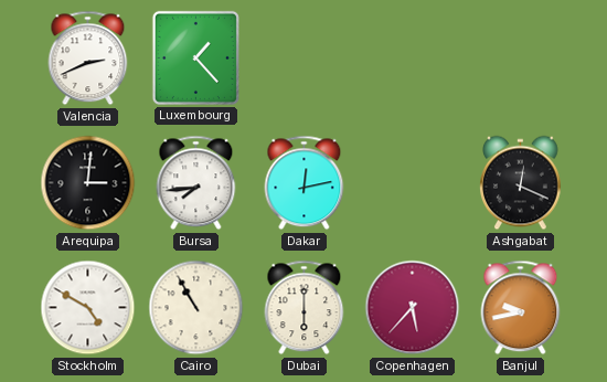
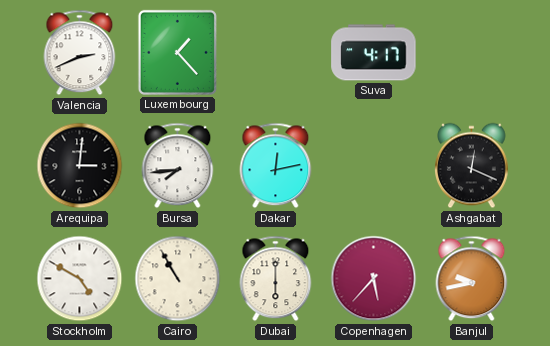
Suva: none -> 4:17
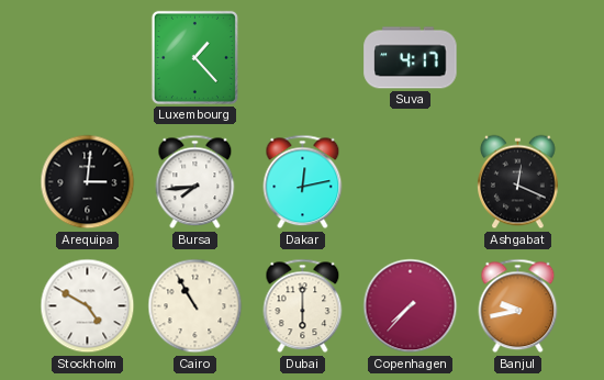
Valencia: 2:41 -> none
Copenhagen: 5:37 -> 7:37
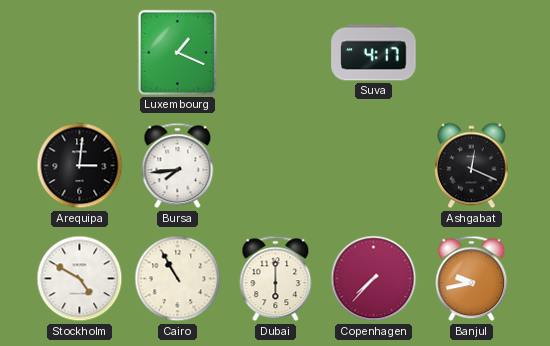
Luxembourg: 1:23 -> 1:19
Dakar: 12:13 -> none
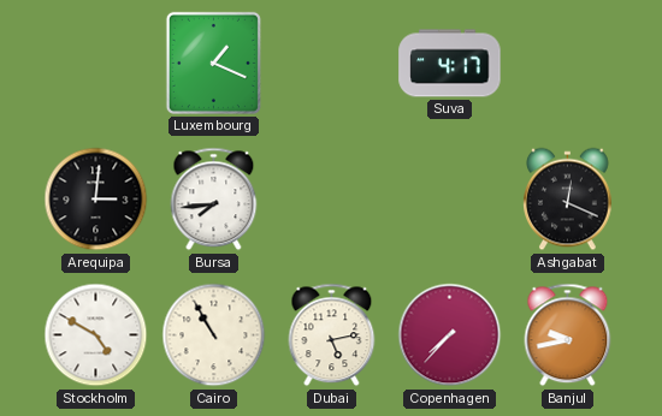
Dubai: 6:00 -> 5:13
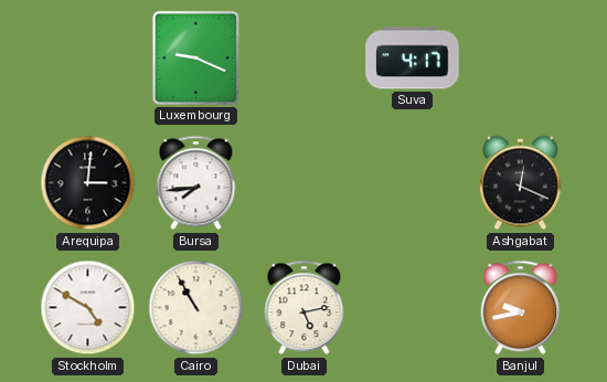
Luxembourg: 1:19 -> 9:19
Copenhagen: 7:37 -> none
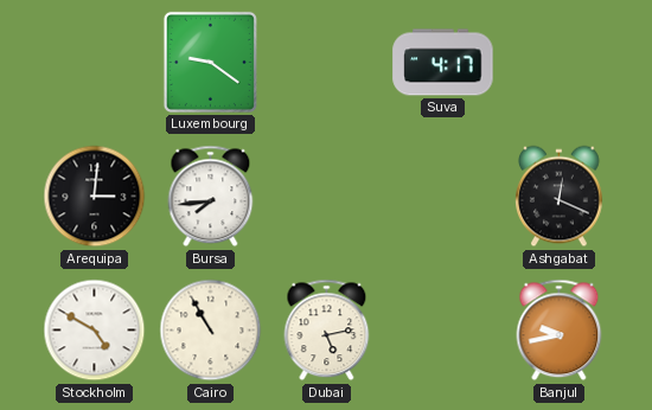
Luxembourg: 9:19 -> 9:21
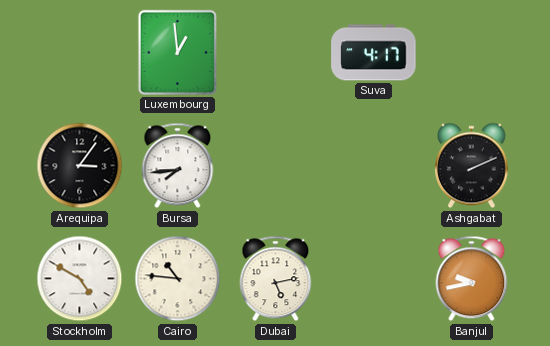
Luxembourg: 9:21 -> 12:59
Arequipa: 3:01 -> 3:06
Ashgabat: 12:19 -> 2:11
Cairo: 10:55 -> 10:46
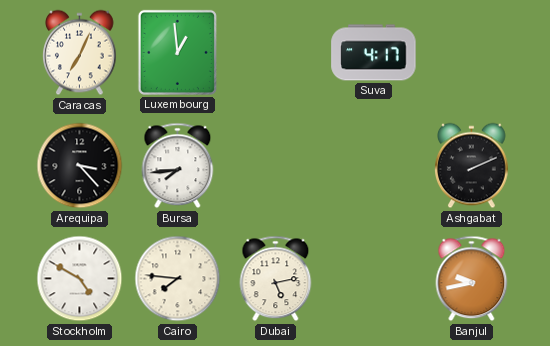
Caracas: none -> 7:04
Arequipa: 3:06 -> 3:23
Cairo: 10:46 -> 7:46
